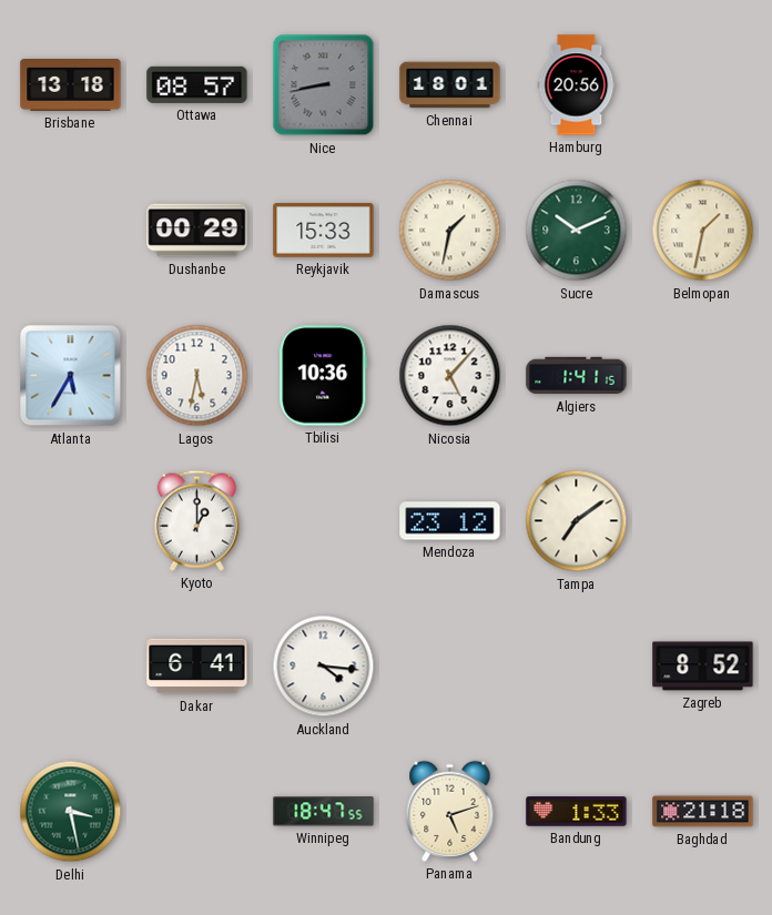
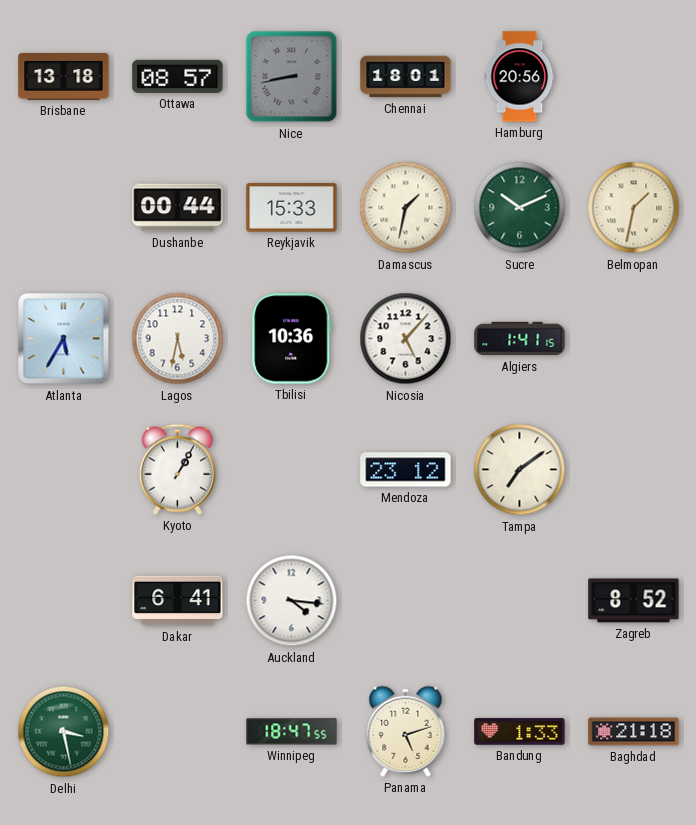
Dushanbe: 00:29 -> 00:44
Kyoto: 1:00 -> 1:05
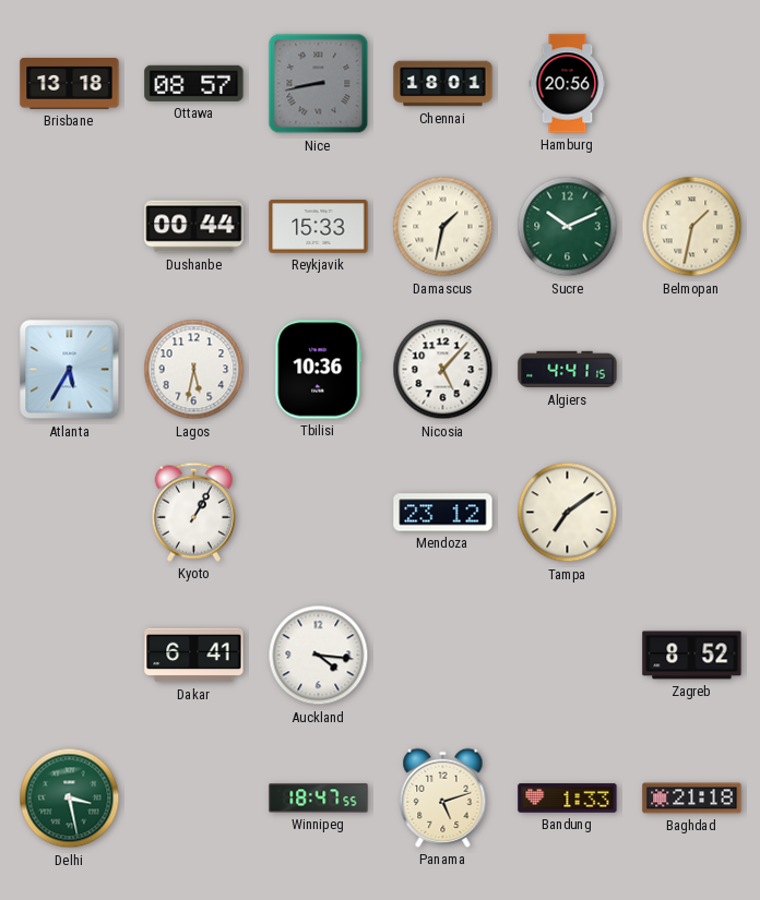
Algiers: 1:41 -> 4:41
